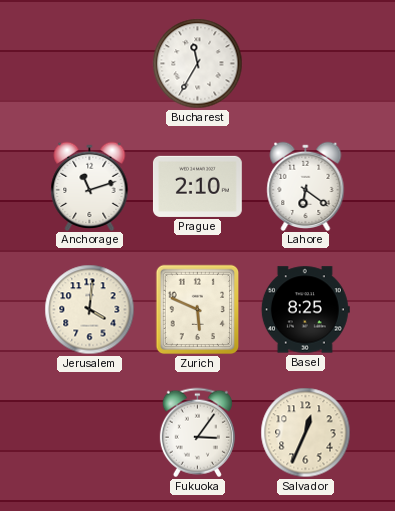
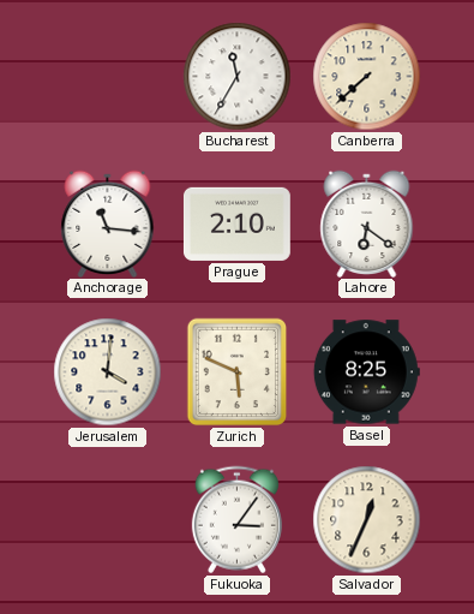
Canberra: none -> 7:38
Anchorage: 11:12 -> 11:16
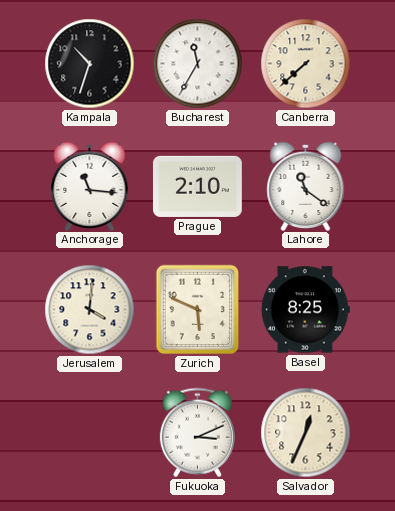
Kampala: none -> 10:33
Lahore: 6:21 -> 11:21
Fukuoka: 3:06 -> 3:11
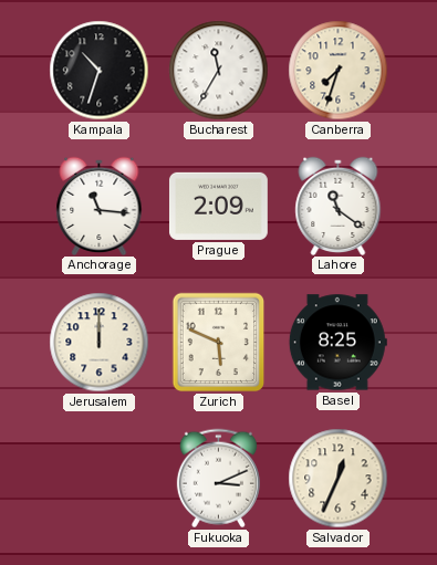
Canberra: 7:38 -> 7:33
Prague: 2:10 -> 2:09
Jerusalem: 4:01 -> 12:00
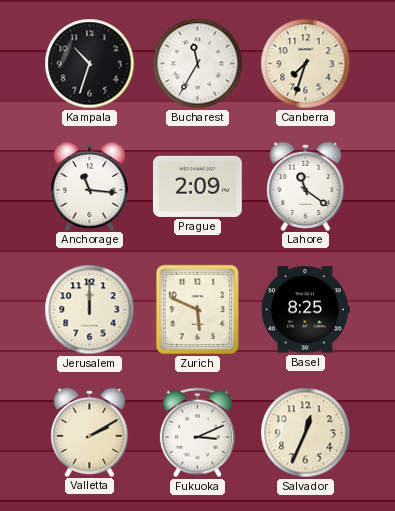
Valletta: none -> 2:10
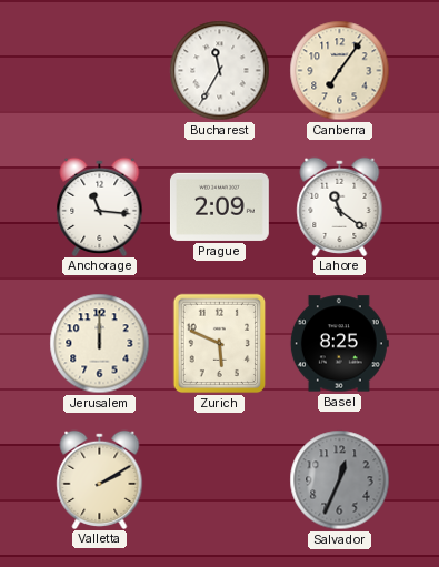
Kampala: 10:33 -> none
Canberra: 7:33 -> 7:06
Fukuoka: 3:11 -> none
Salvador dial: cream -> grey
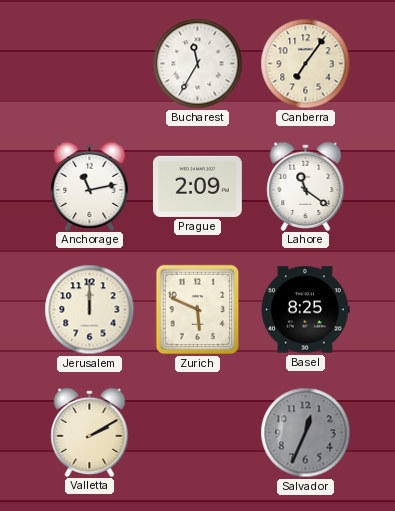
Anchorage: 11:16 -> 11:13
